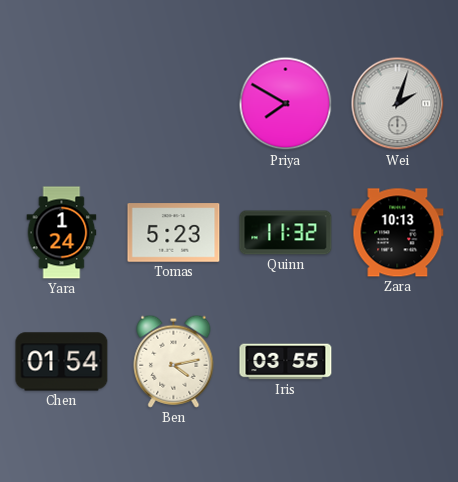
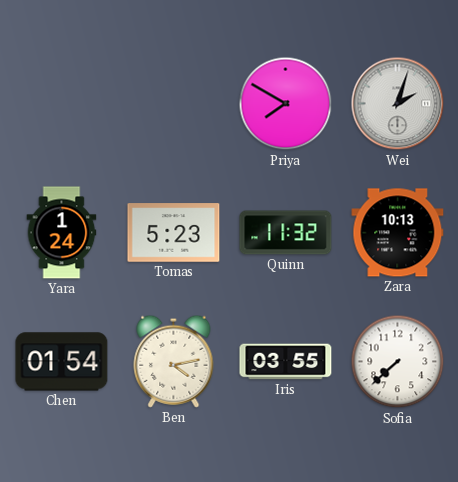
Sofia: none -> 7:38
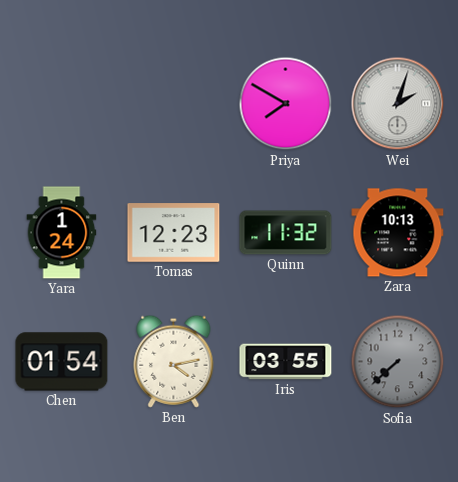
Tomas: 5:23 -> 12:23
Sofia dial: white -> grey
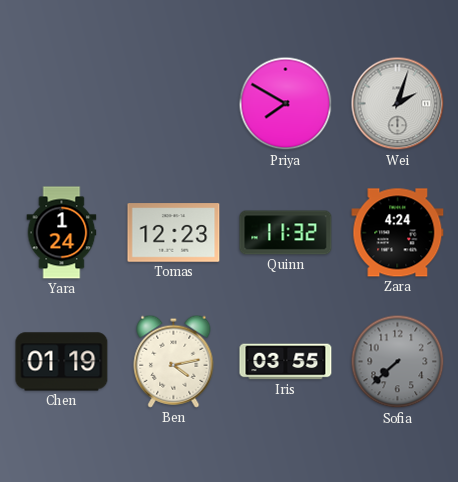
Zara: 10:13 -> 4:24
Chen: 01:54 -> 01:19
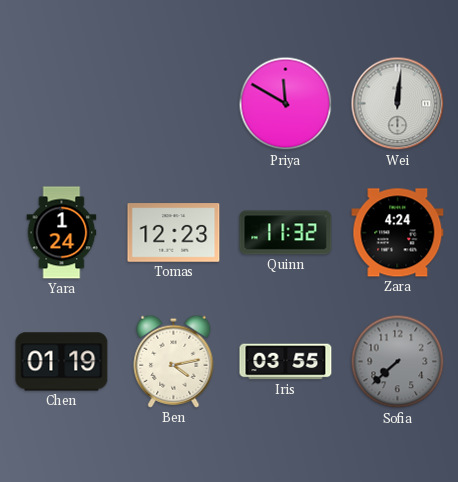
Priya: 7:50 -> 11:50
Wei: 2:03 -> 12:01
